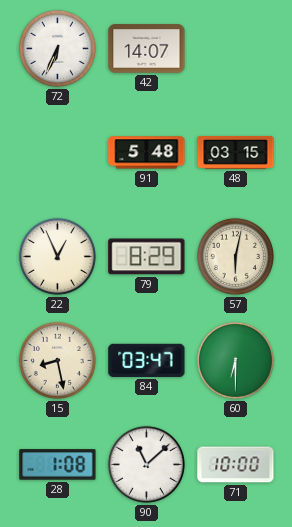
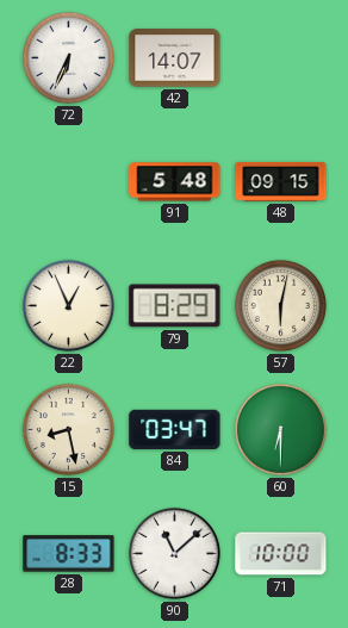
48: 03:15 -> 09:15
28: 1:08 -> 8:33
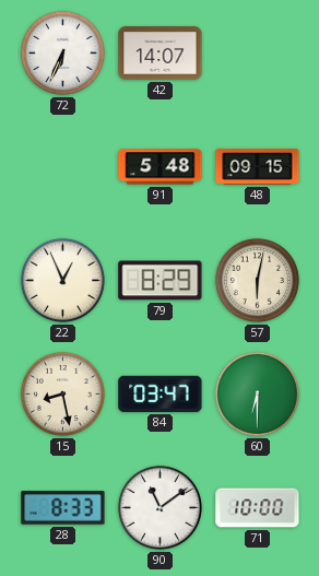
90: 11:08 -> 11:09
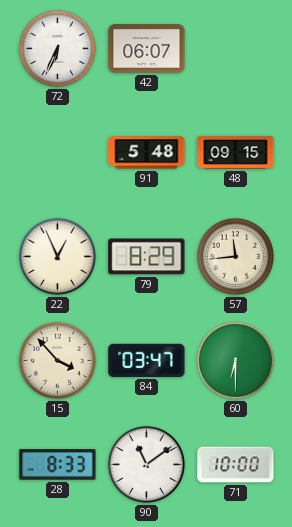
42: 14:07 -> 06:07
57: 6:02 -> 11:44
15: 8:28 -> 3:53
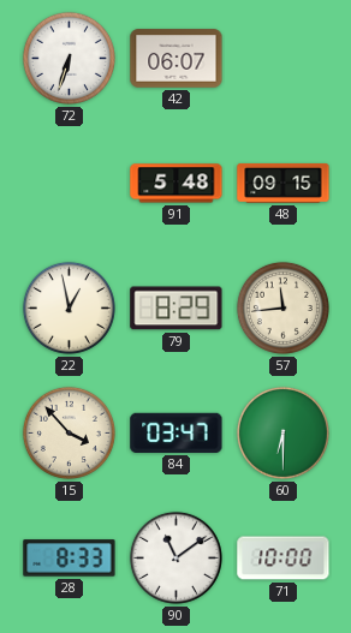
72: 6:34 -> 6:33
22: 12:56 -> 12:58
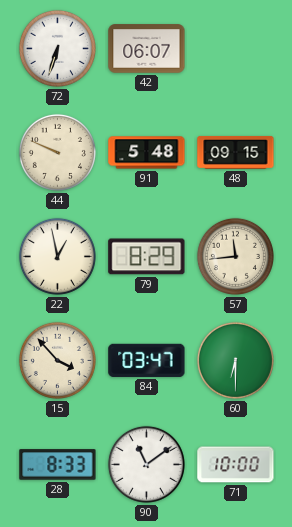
44: none -> 9:49
